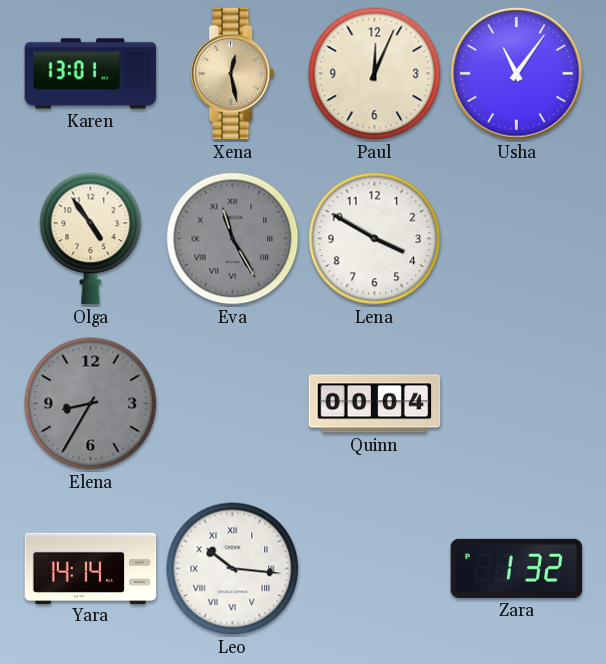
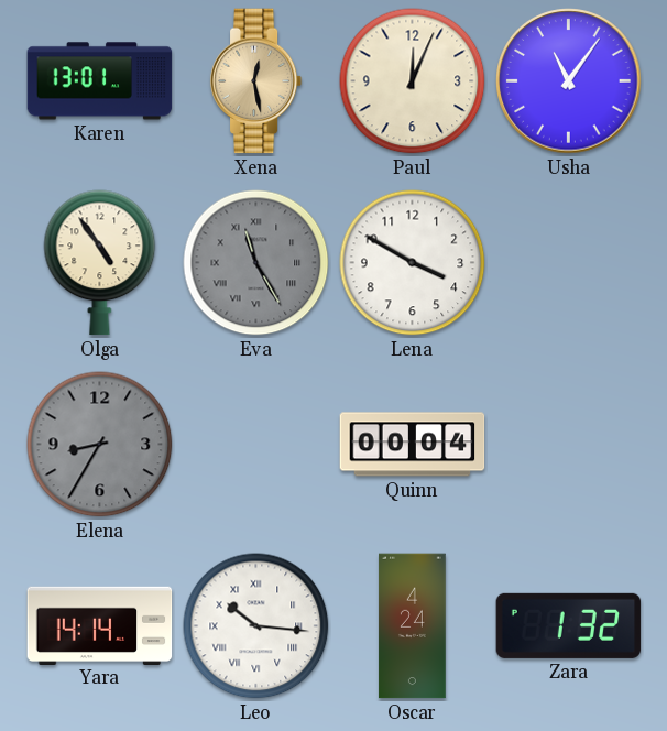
Oscar: none -> 4:24
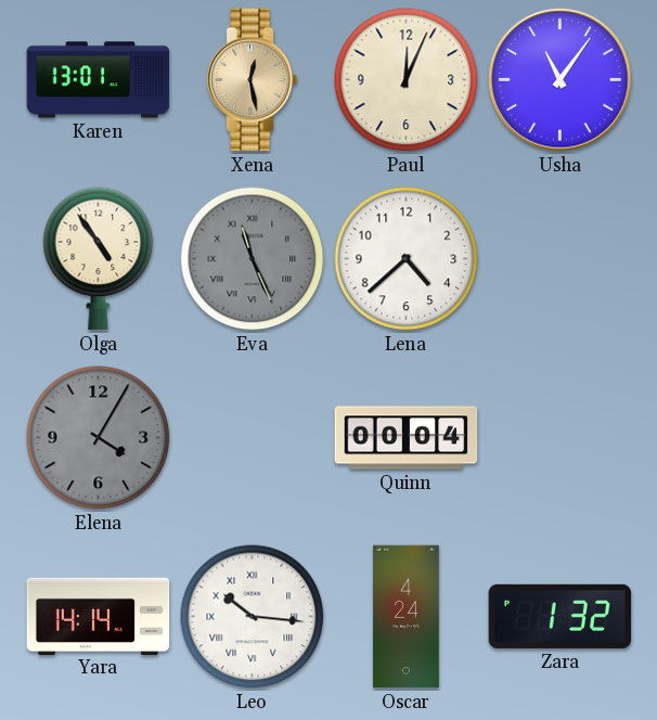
Eva: 11:25 -> 11:26
Lena: 3:50 -> 4:38
Elena: 8:35 -> 4:05
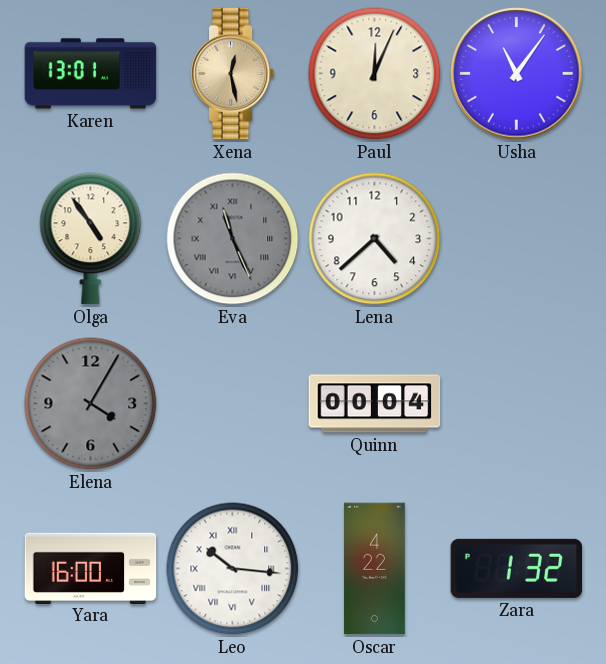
Yara: 14:14 -> 16:00
Oscar: 4:24 -> 4:22
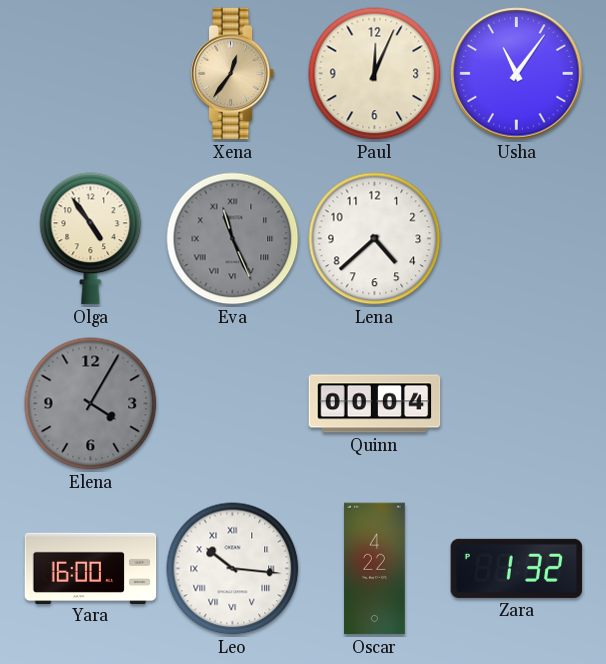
Karen: 13:01 -> none
Xena: 12:28 -> 12:36
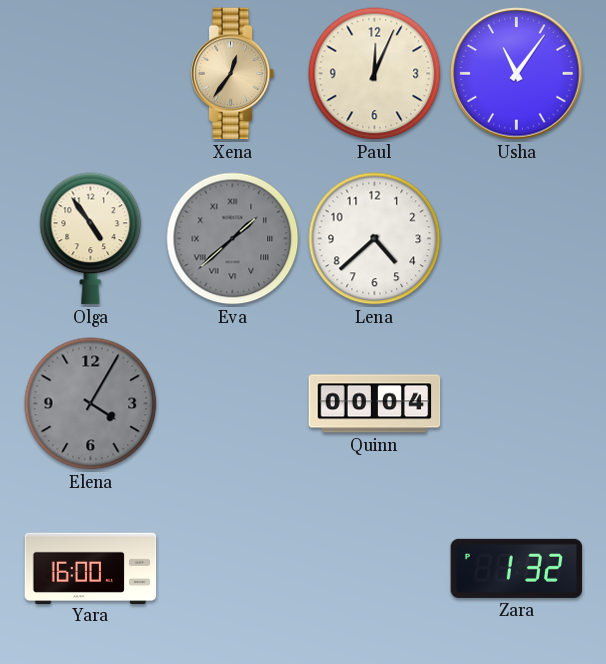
Eva: 11:26 -> 1:38
Leo: 10:16 -> none
Oscar: 4:22 -> none
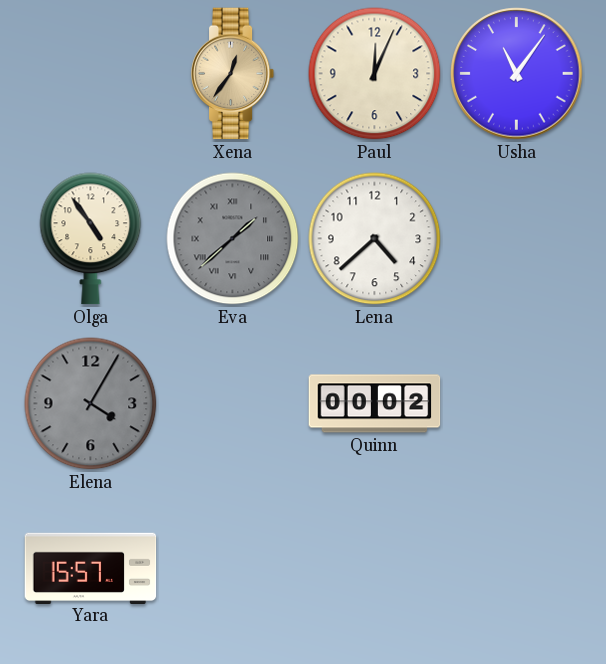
Quinn: 00:04 -> 00:02
Yara: 16:00 -> 15:57
Zara: 1:32 -> none
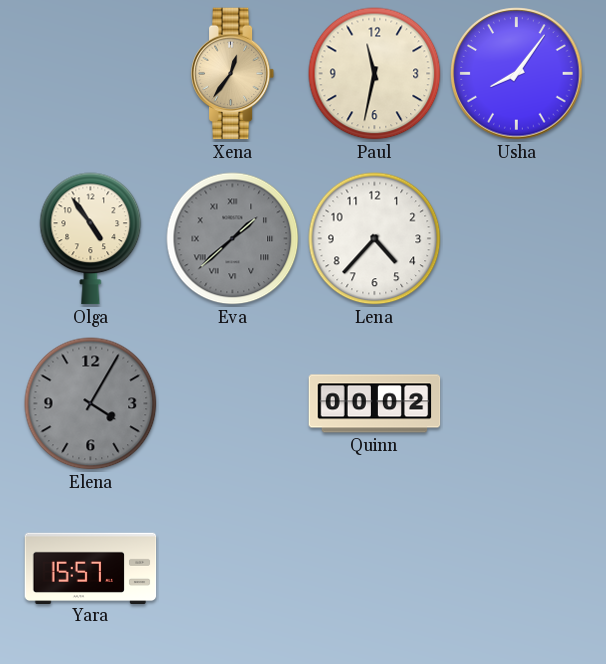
Paul: 12:04 -> 11:32
Usha: 11:06 -> 8:06
Lena: 4:38 -> 4:37
